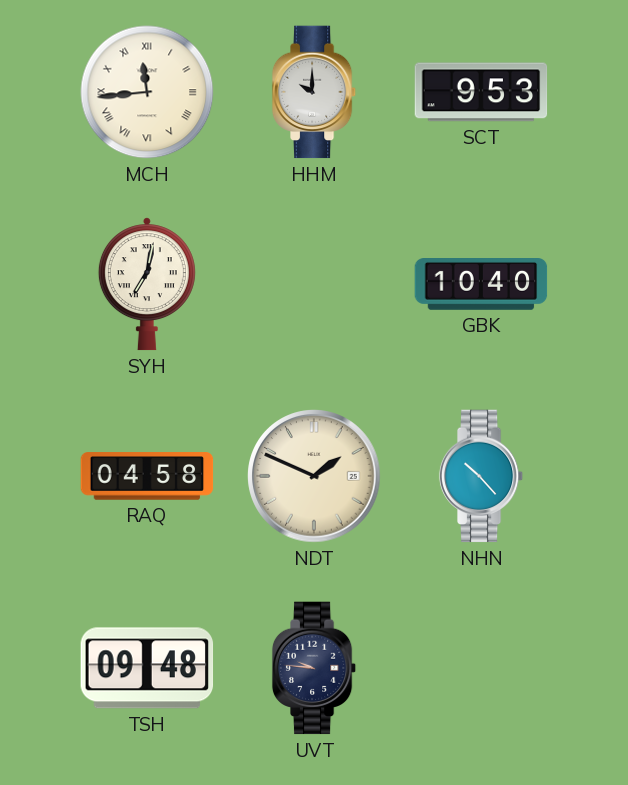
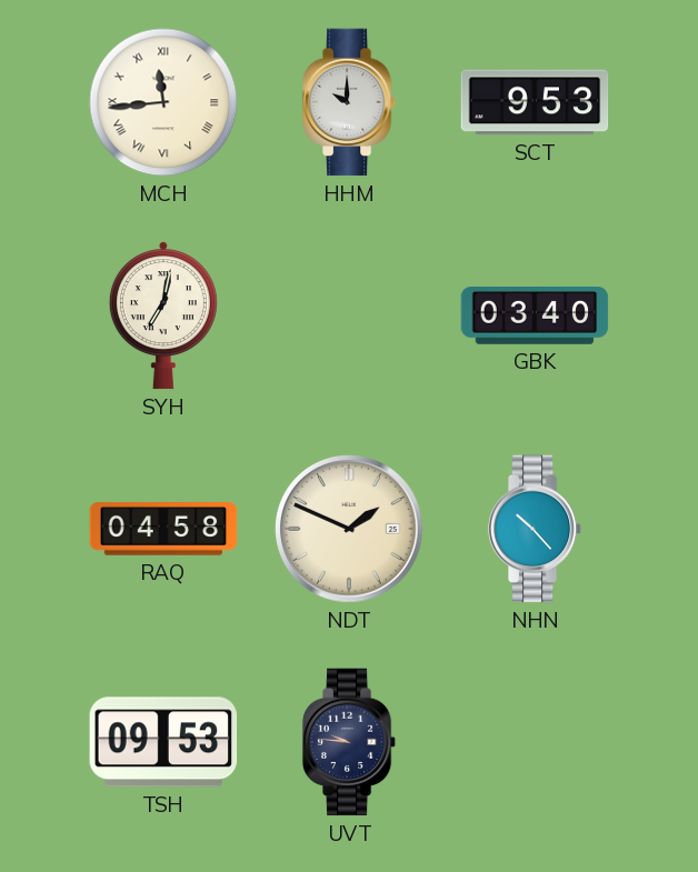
GBK: 10:40 -> 03:40
TSH: 09:48 -> 09:53
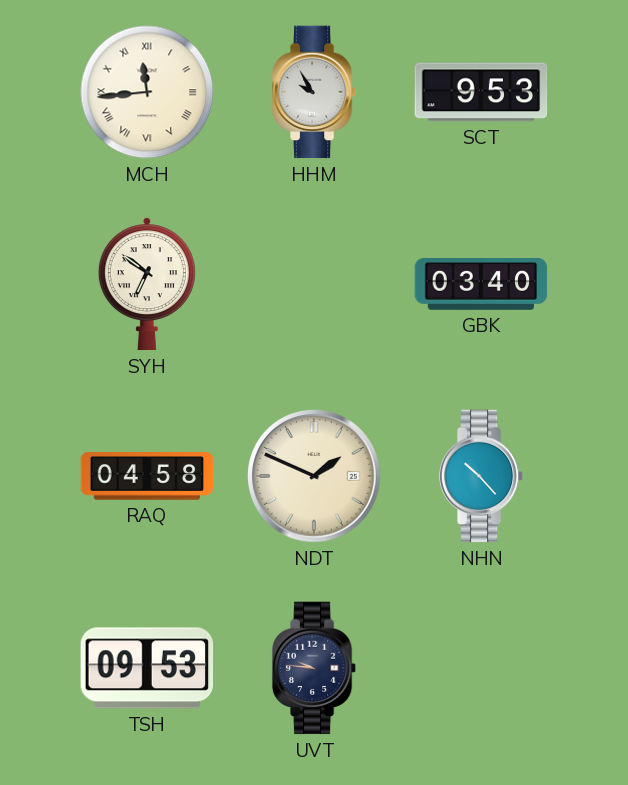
HHM: 10:00 -> 9:55
SYH: 7:02 -> 6:51
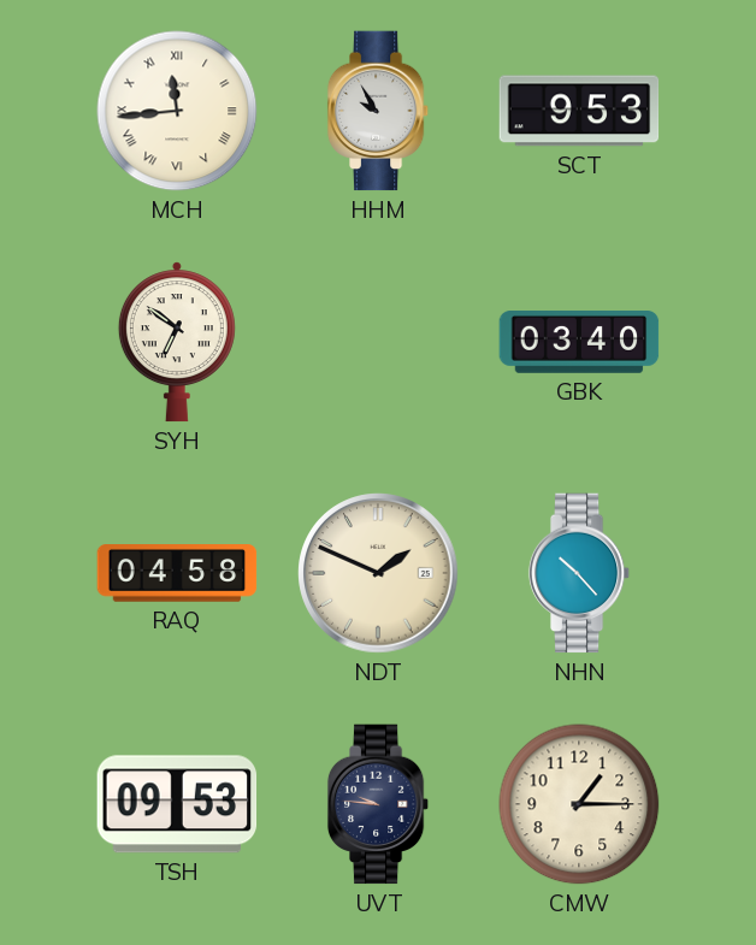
CMW: none -> 1:15
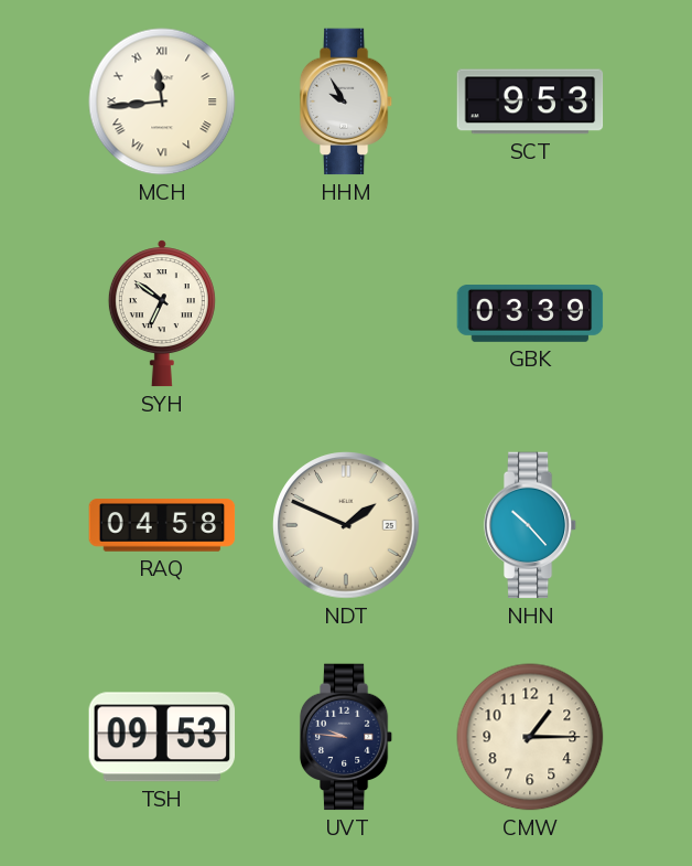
GBK: 03:40 -> 03:39
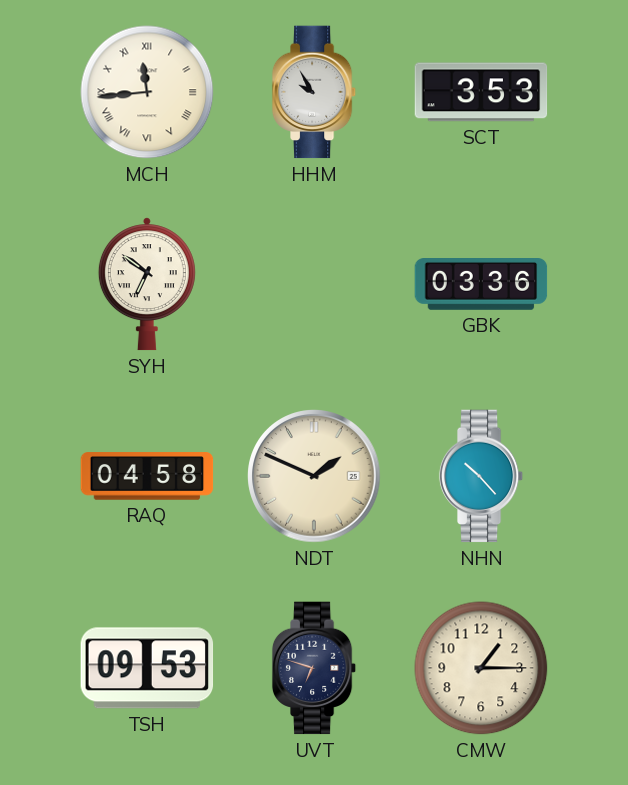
SCT: 9:53 -> 3:53
GBK: 03:39 -> 03:36
UVT: 9:46 -> 6:48
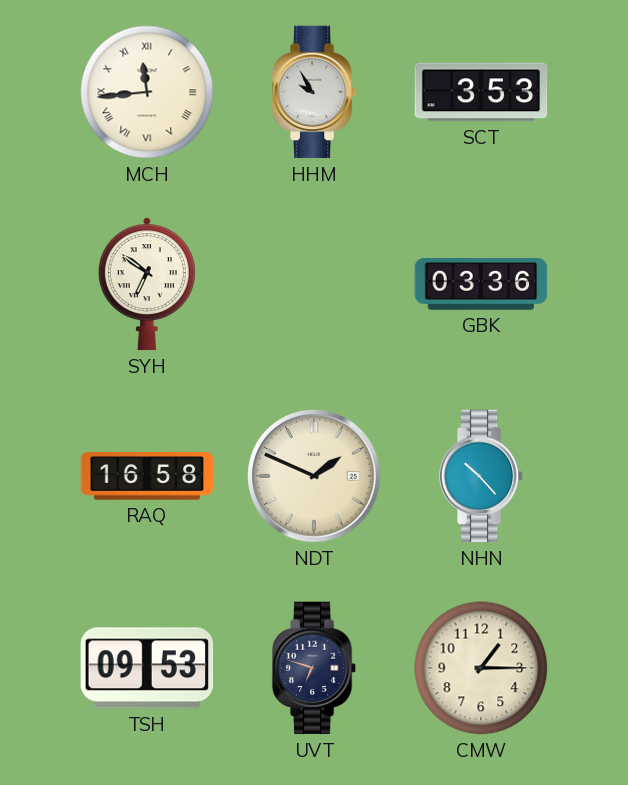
RAQ: 04:58 -> 16:58
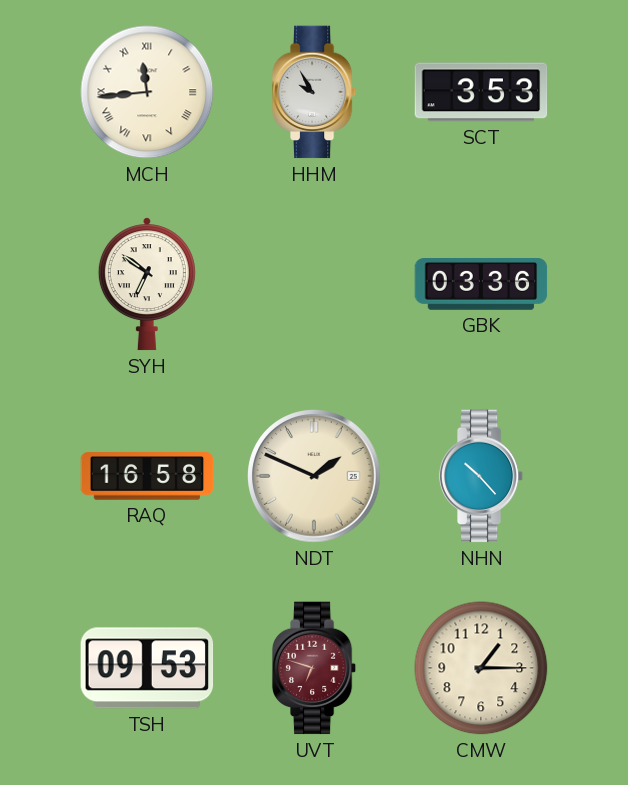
UVT dial: navy -> burgundy
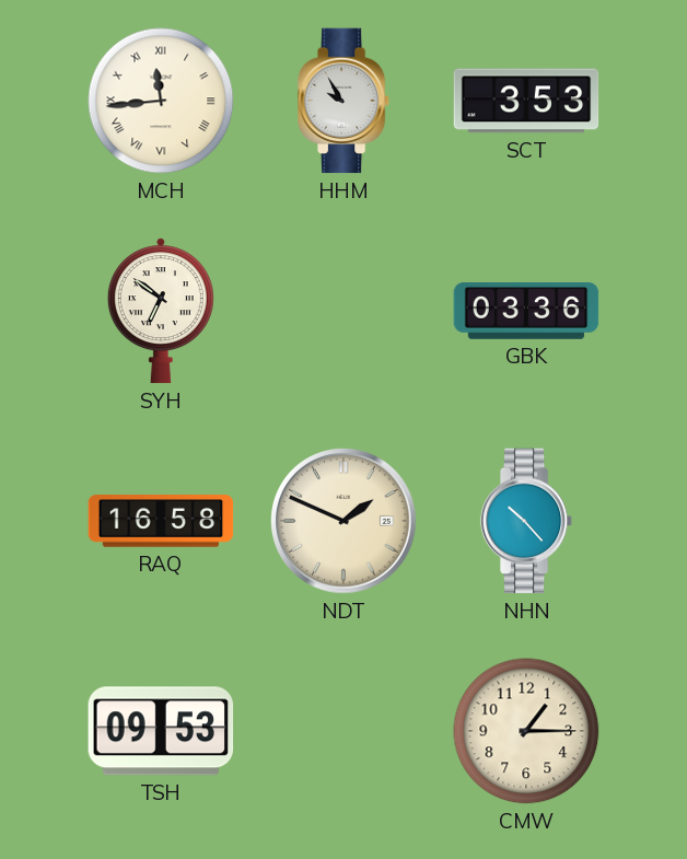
UVT: 6:48 -> none
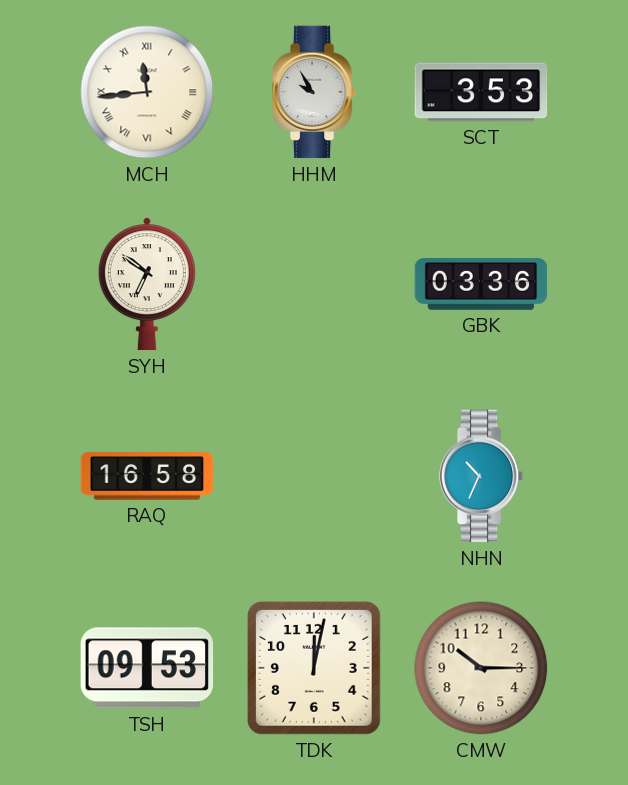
NDT: 1:49 -> none
NHN: 10:23 -> 10:34
TDK: none -> 12:02
CMW: 1:15 -> 10:15
